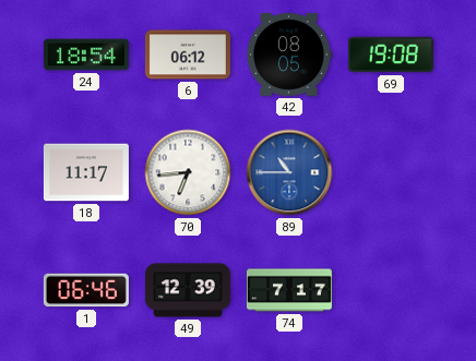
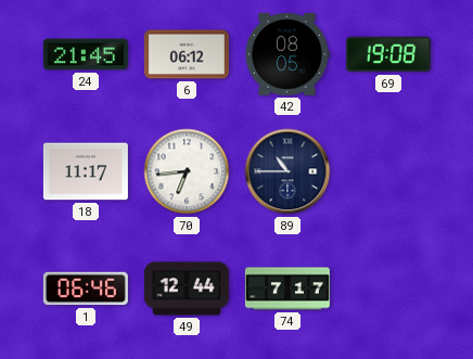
24: 18:54 -> 21:45
89 dial: blue -> navy
49: 12:39 -> 12:44
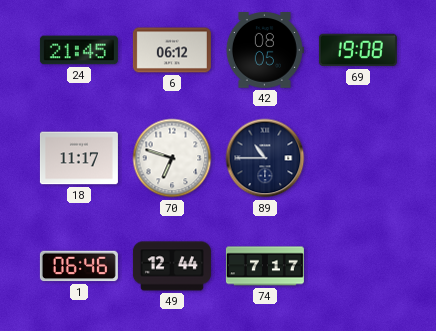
70: 6:44 -> 6:48
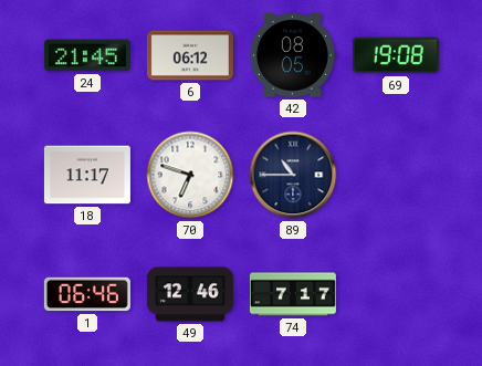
49: 12:44 -> 12:46
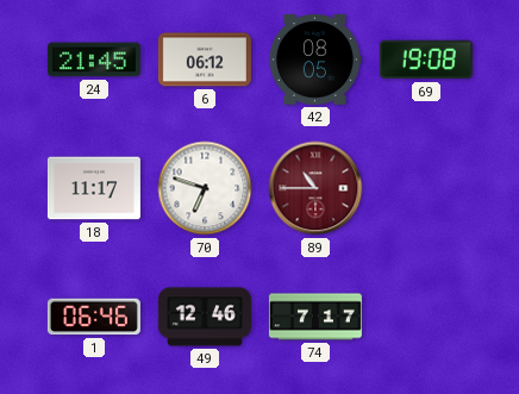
89 dial: navy -> burgundy
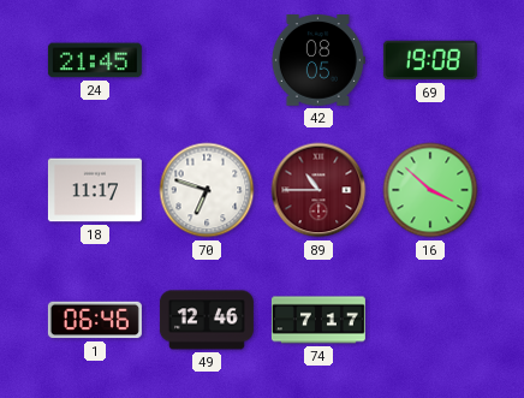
6: 06:12 -> none
16: none -> 3:52
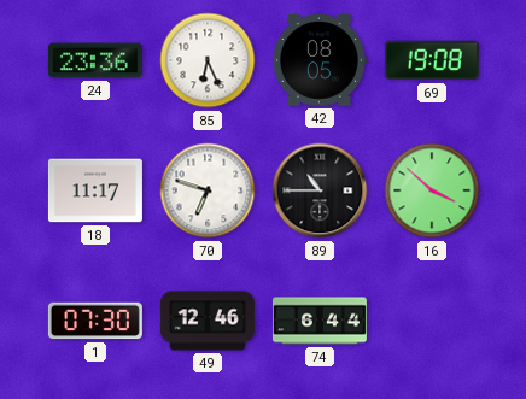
24: 21:45 -> 23:36
85: none -> 6:26
89 dial: burgundy -> black
1: 06:46 -> 07:30
74: 7:17 -> 6:44
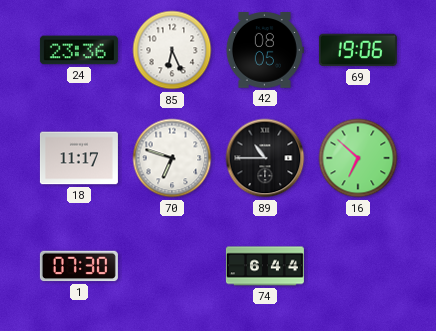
69: 19:08 -> 19:06
16: 3:52 -> 6:52
49: 12:46 -> none
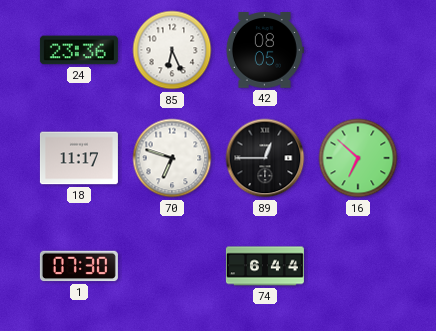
69: 19:06 -> none
89: 10:45 -> 12:45
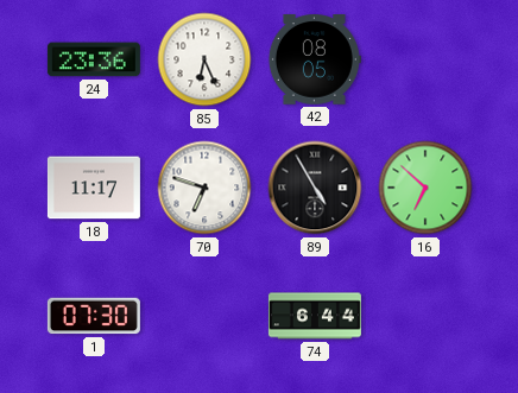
89: 12:45 -> 4:55
